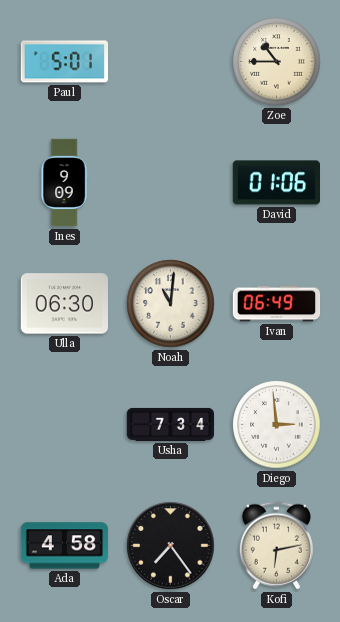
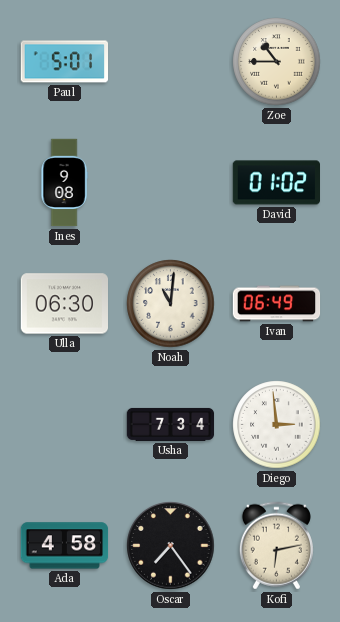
Ines: 9:09 -> 9:08
David: 01:06 -> 01:02
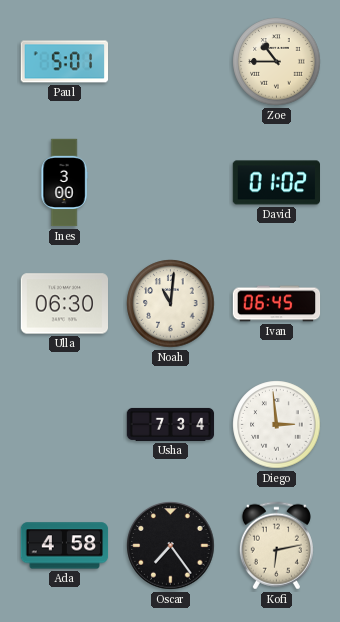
Ines: 9:08 -> 3:00
Ivan: 06:49 -> 06:45
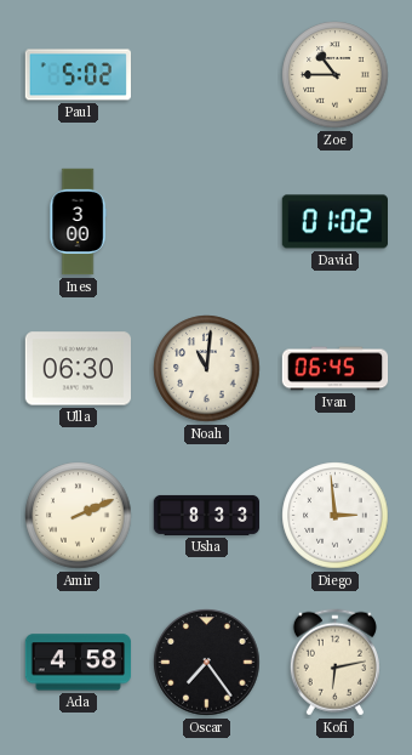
Paul: 5:01 -> 5:02
Amir: none -> 2:11
Usha: 7:34 -> 8:33
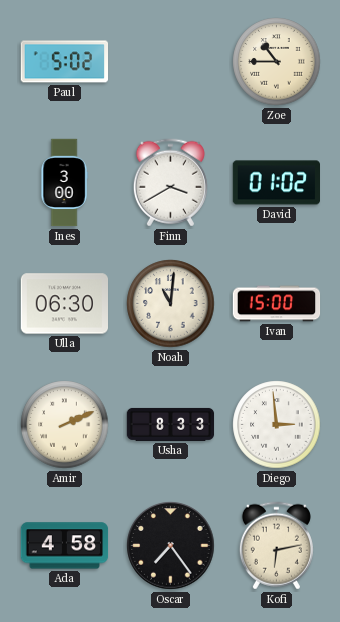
Finn: none -> 3:40
Ivan: 06:45 -> 15:00
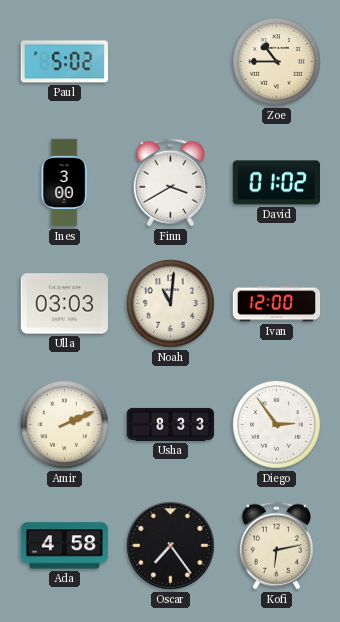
Ulla: 06:30 -> 03:03
Ivan: 15:00 -> 12:00
Diego: 2:59 -> 2:54
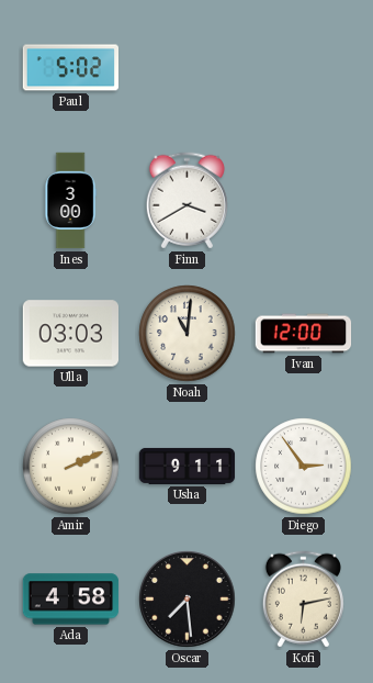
Zoe: 10:45 -> none
David: 01:02 -> none
Usha: 8:33 -> 9:11
Oscar: 7:24 -> 7:29
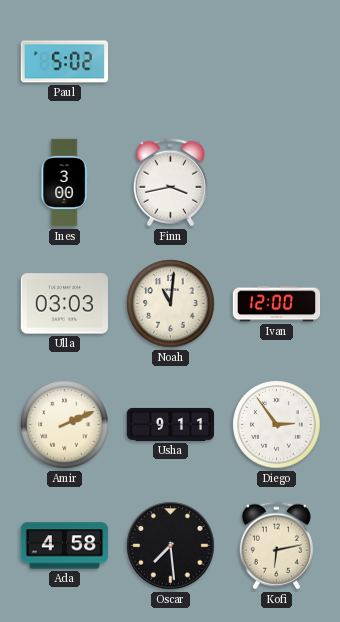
Finn: 3:40 -> 3:43
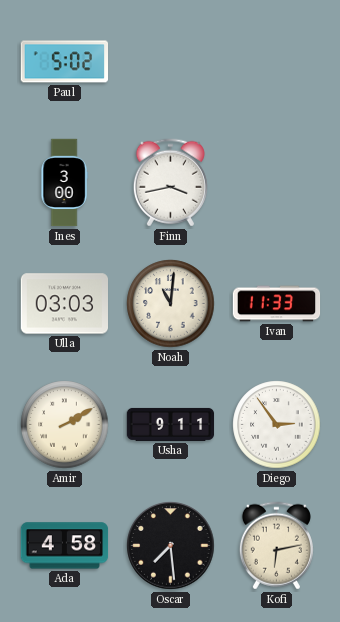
Ivan: 12:00 -> 11:33
Amir: 2:11 -> 2:10
